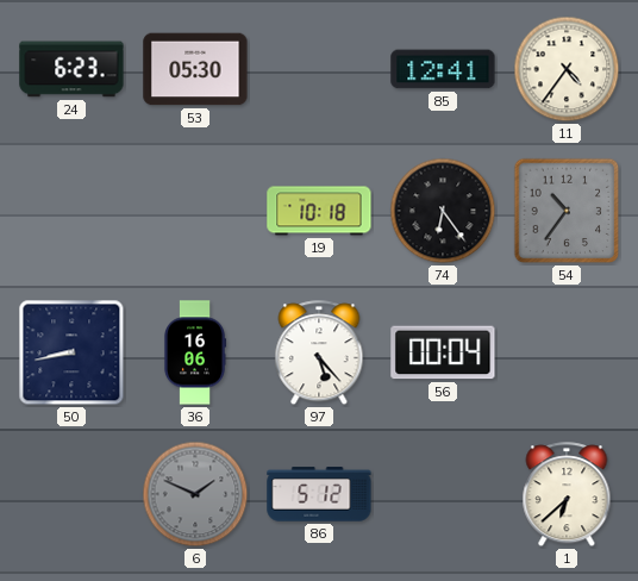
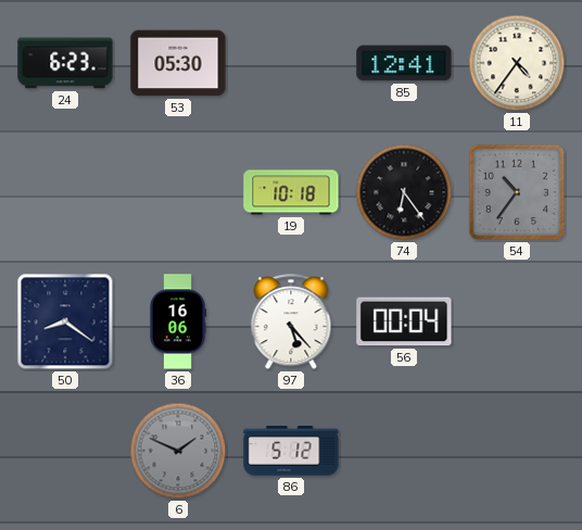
50: 8:43 -> 8:21
1: 6:38 -> none
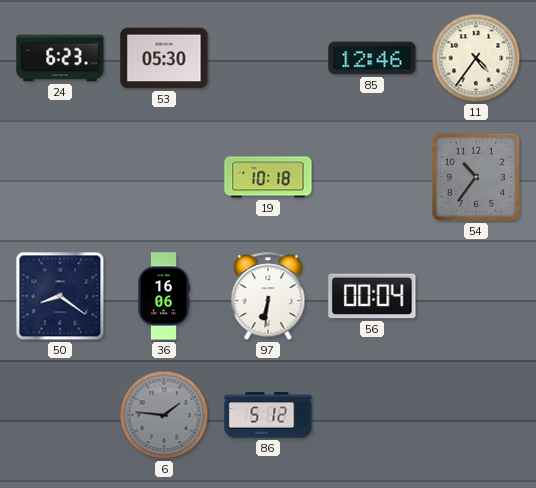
85: 12:41 -> 12:46
74: 6:24 -> none
97: 5:23 -> 6:31
6: 1:49 -> 1:46
